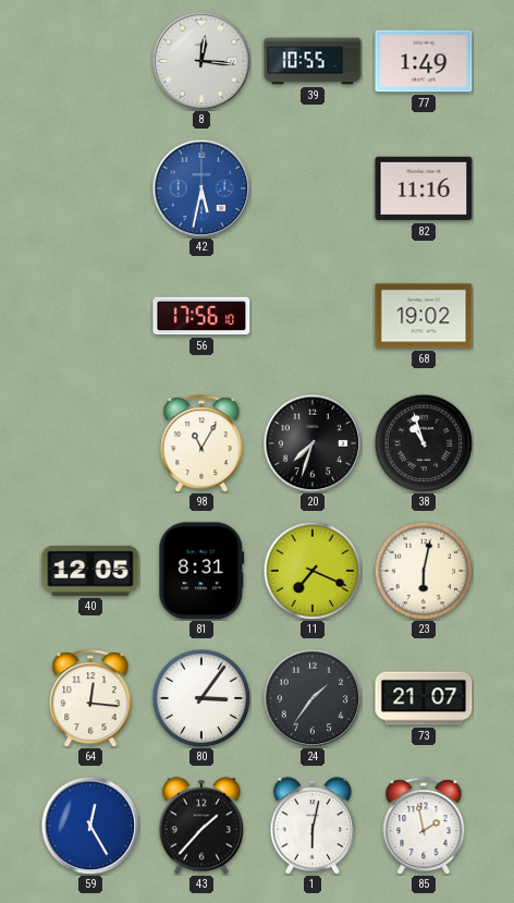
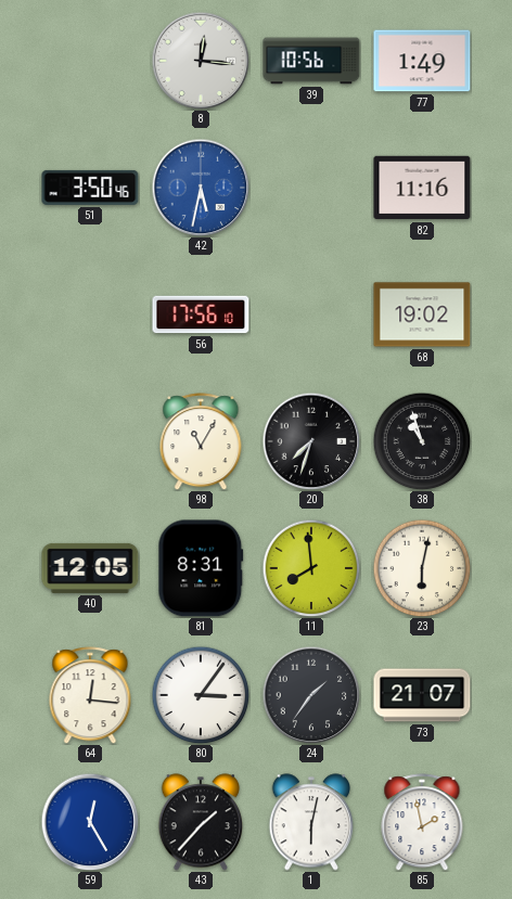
39: 10:55 -> 10:56
51: none -> 3:50
11: 7:19 -> 7:59
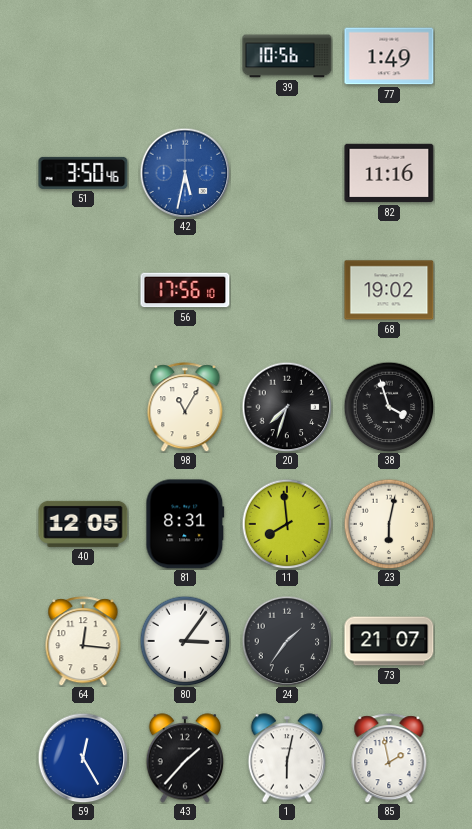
8: 12:16 -> none
38: 10:57 -> 3:57
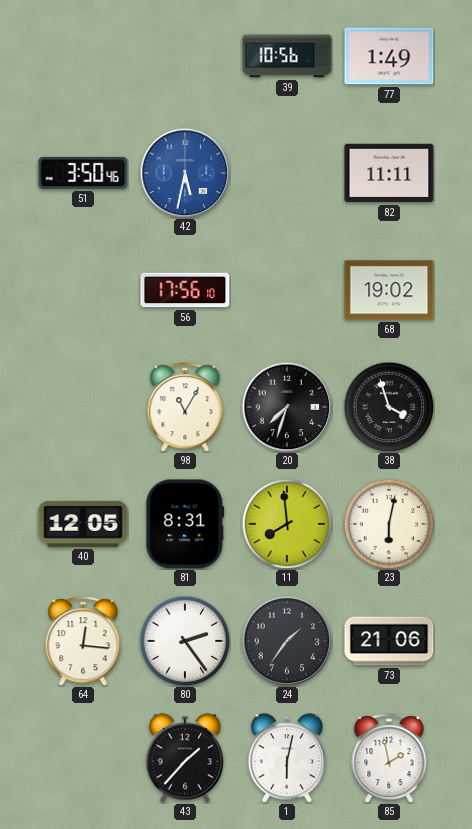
82: 11:16 -> 11:11
80: 3:06 -> 2:24
73: 21:07 -> 21:06
59: 12:25 -> none
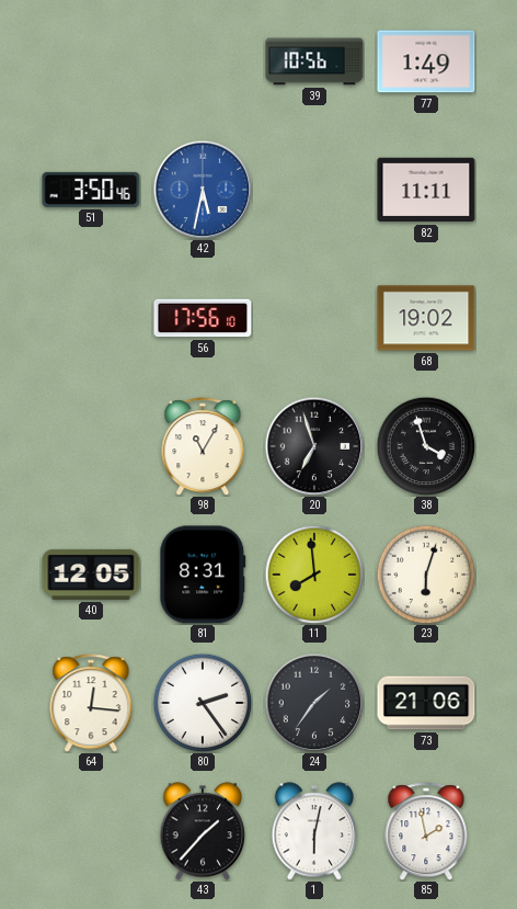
20: 7:33 -> 6:57
23: 6:02 -> 6:03
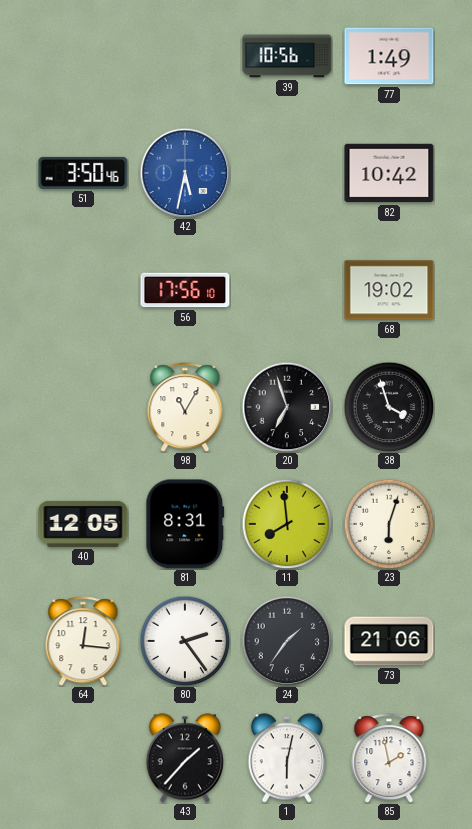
82: 11:11 -> 10:42
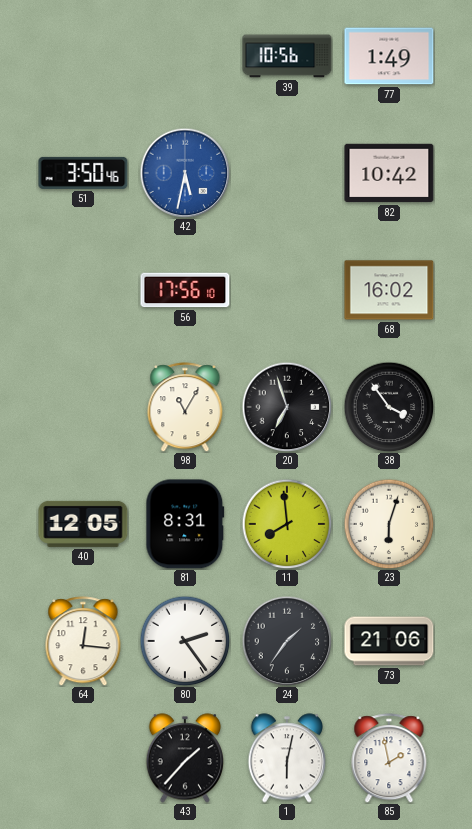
68: 19:02 -> 16:02
38: 3:57 -> 3:54
